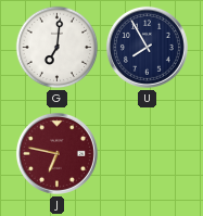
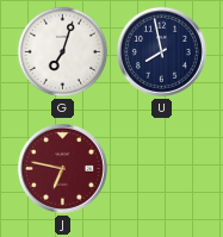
G: 7:01 -> 7:03
U: 7:55 -> 7:58
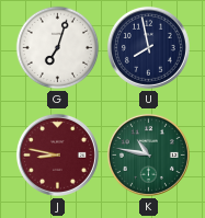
J: 6:47 -> 8:47
K: none -> 10:47
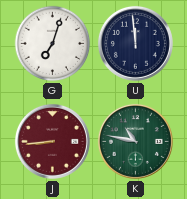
U: 7:58 -> 11:59
J: 8:47 -> 8:44
